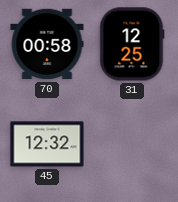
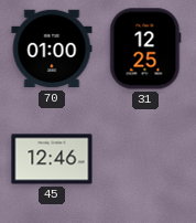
70: 00:58 -> 01:00
45: 12:32 -> 12:46
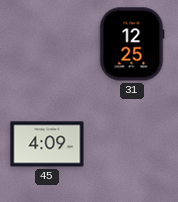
70: 01:00 -> none
45: 12:46 -> 4:09
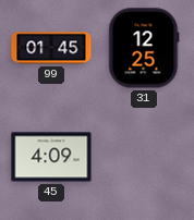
99: none -> 01:45
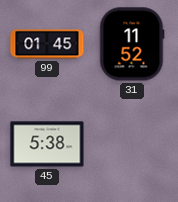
31: 12:25 -> 11:52
45: 4:09 -> 5:38
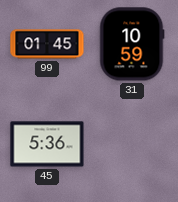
31: 11:52 -> 10:59
45: 5:38 -> 5:36
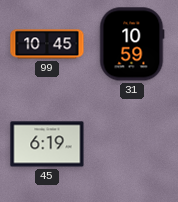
99: 01:45 -> 10:45
45: 5:36 -> 6:19
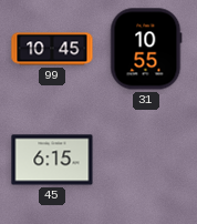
31: 10:59 -> 10:55
45: 6:19 -> 6:15
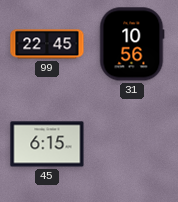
99: 10:45 -> 22:45
31: 10:55 -> 10:56
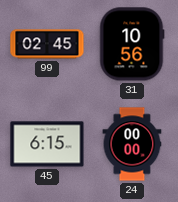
99: 22:45 -> 02:45
24: none -> 00:00
